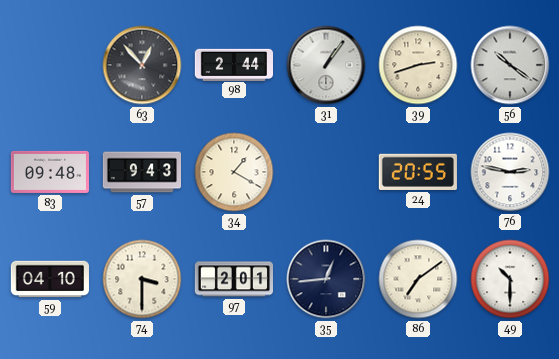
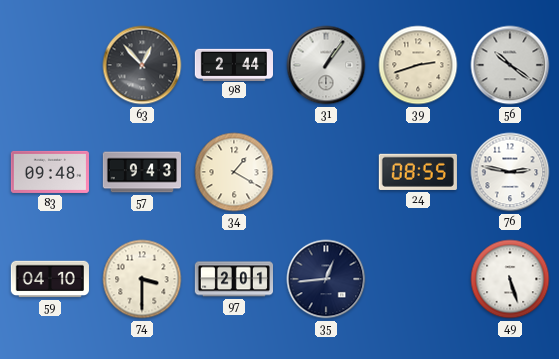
24: 20:55 -> 08:55
86: 7:09 -> none
49: 10:30 -> 5:27
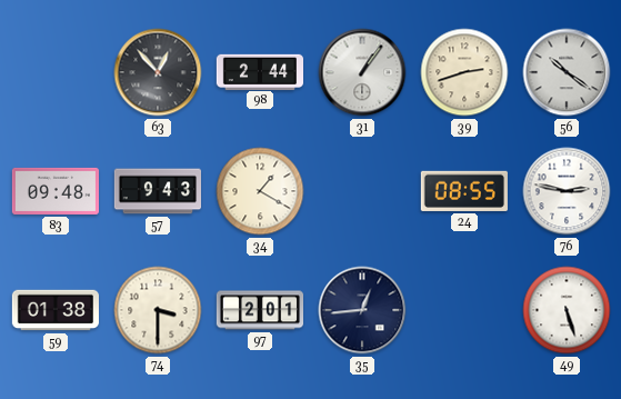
59: 04:10 -> 01:38
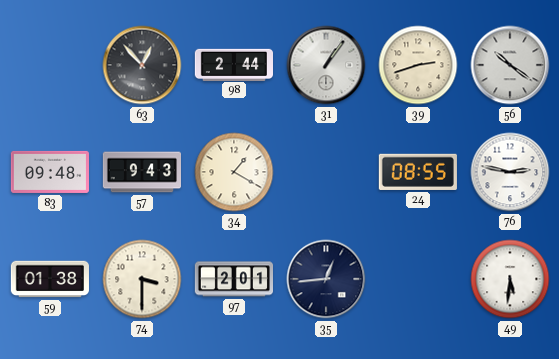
49: 5:27 -> 5:31
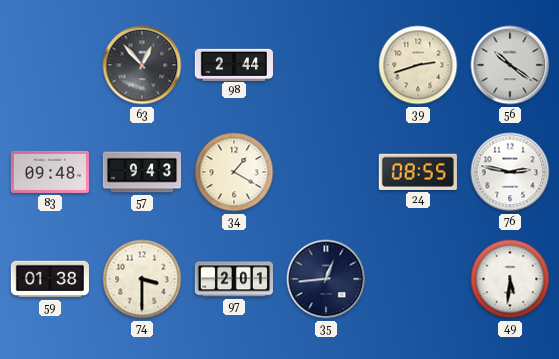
31: 1:06 -> none
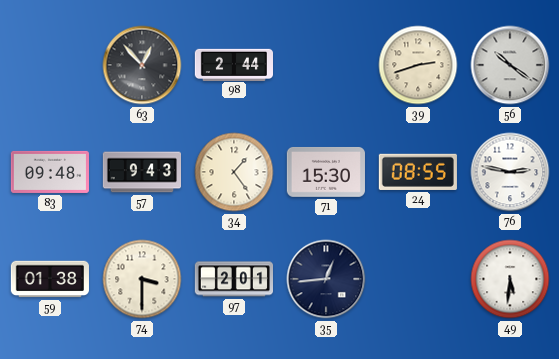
34: 1:20 -> 1:24
71: none -> 15:30
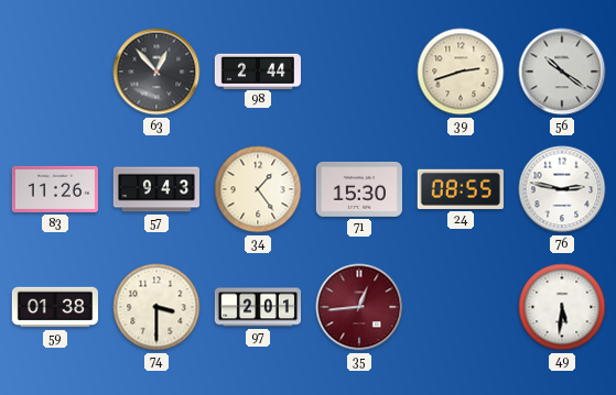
83: 09:48 -> 11:26
35 dial: navy -> burgundy
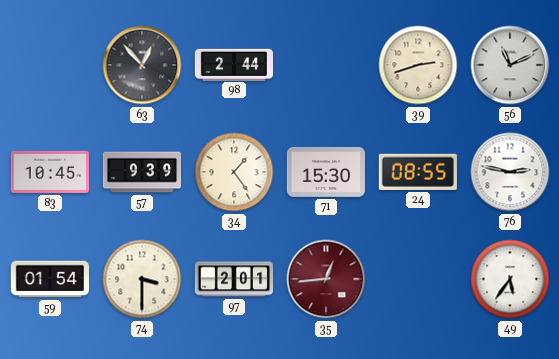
56: 10:21 -> 11:11
83: 11:26 -> 10:45
57: 9:43 -> 9:39
59: 01:38 -> 01:54
49: 5:31 -> 5:36
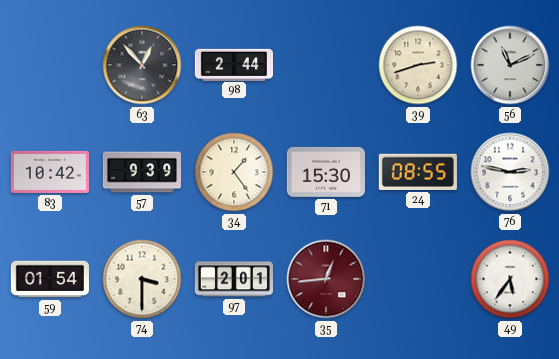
83: 10:45 -> 10:42
